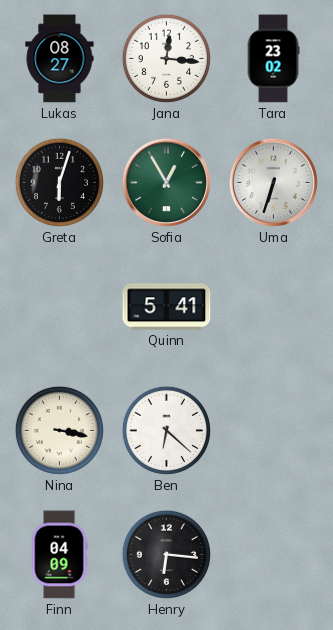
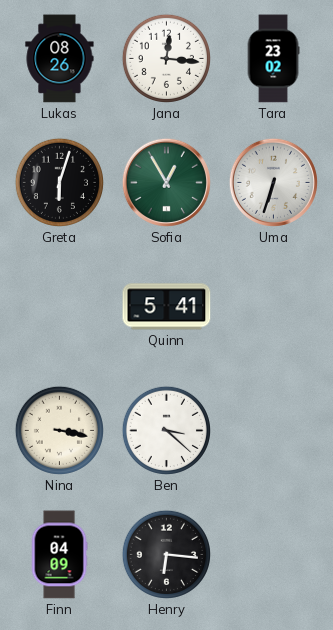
Lukas: 08:27 -> 08:26
Ben: 6:22 -> 3:22
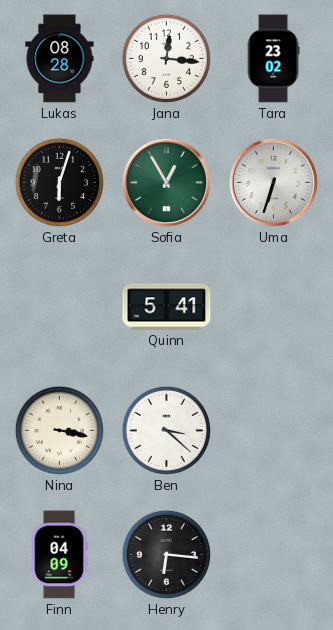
Lukas: 08:26 -> 08:28
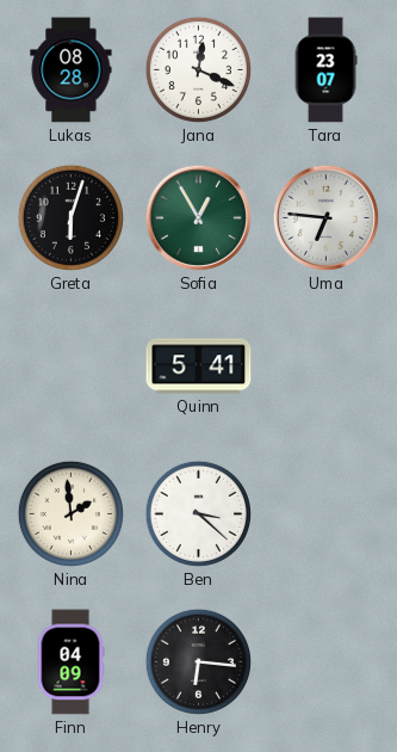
Jana: 12:16 -> 12:19
Tara: 23:02 -> 23:07
Uma: 6:33 -> 6:46
Nina: 3:17 -> 1:59
